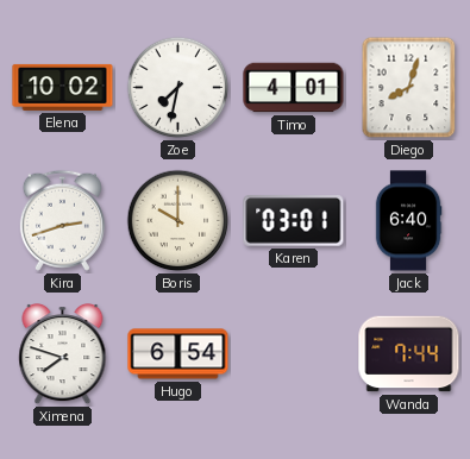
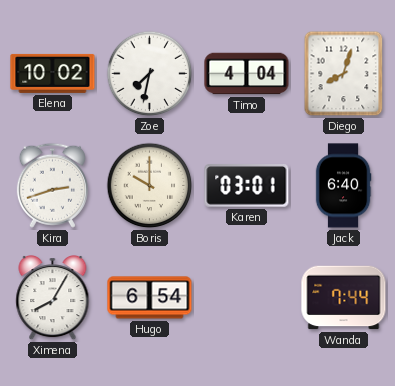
Timo: 4:01 -> 4:04
Ximena: 7:48 -> 8:05
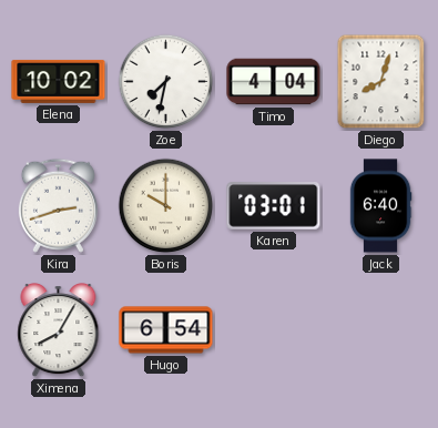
Wanda: 7:44 -> none
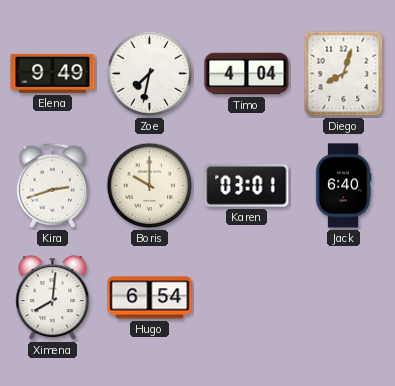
Elena: 10:02 -> 9:49
Ximena: 8:05 -> 8:01
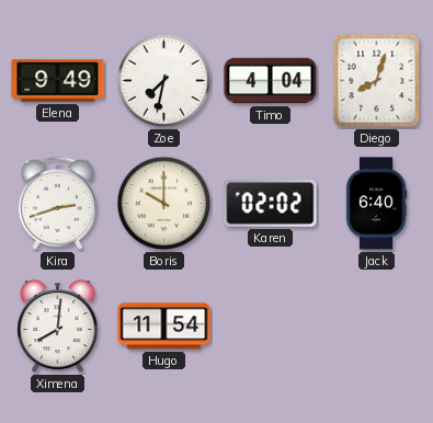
Karen: 03:01 -> 02:02
Hugo: 6:54 -> 11:54
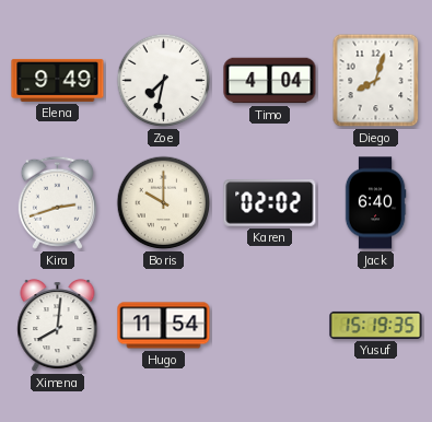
Yusuf: none -> 15:19
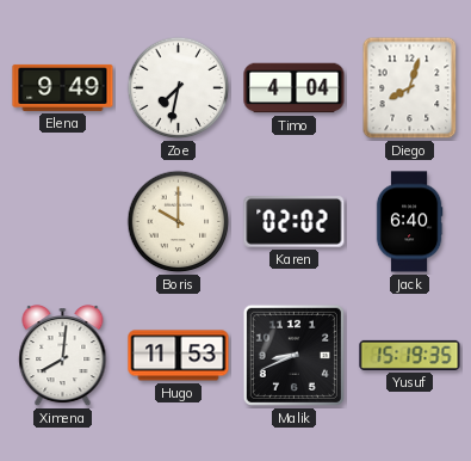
Kira: 2:42 -> none
Hugo: 11:54 -> 11:53
Malik: none -> 8:41
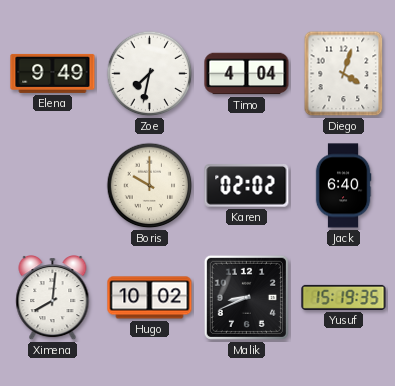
Diego: 8:03 -> 4:03
Hugo: 11:53 -> 10:02
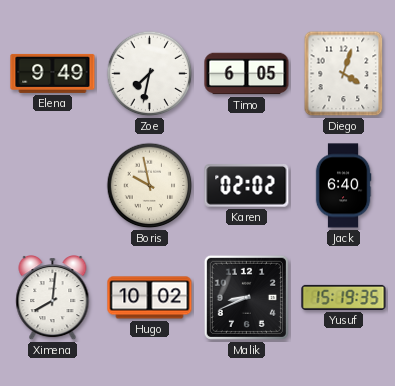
Timo: 4:04 -> 6:05
Boris: 10:00 -> 9:58
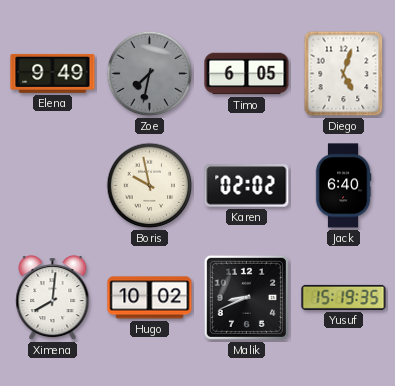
Zoe dial: white -> grey
Diego: 4:03 -> 5:03
